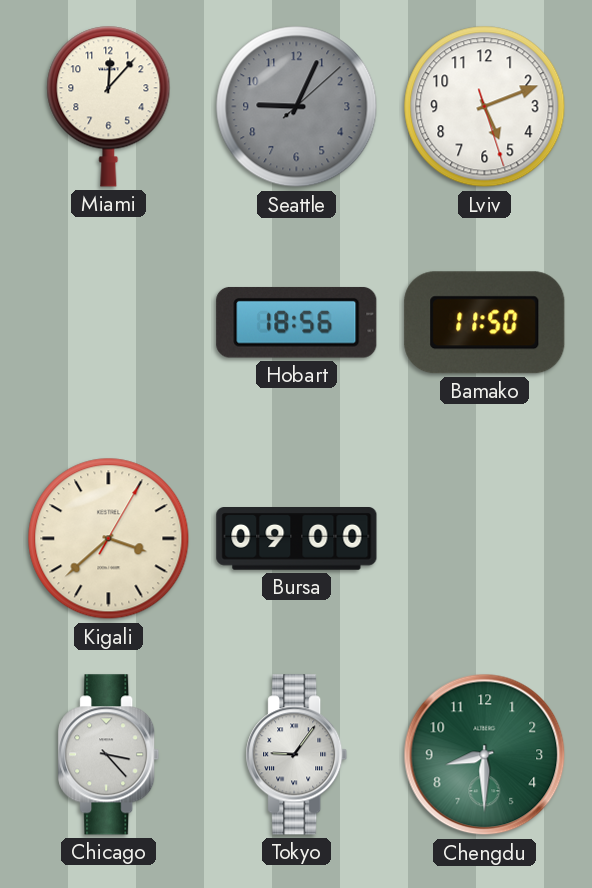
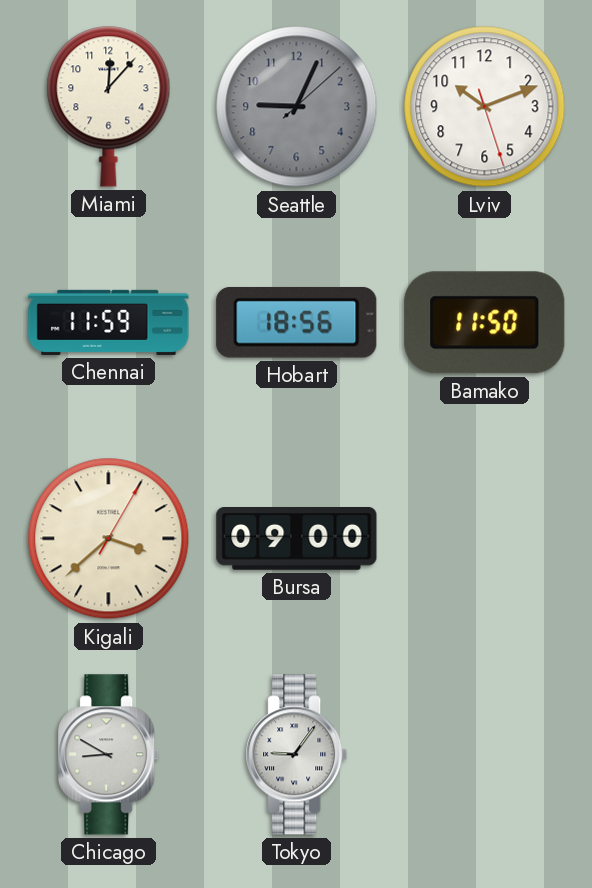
Lviv: 5:11 -> 10:11
Chennai: none -> 11:59
Chicago: 3:23 -> 8:50
Chengdu: 8:30 -> none
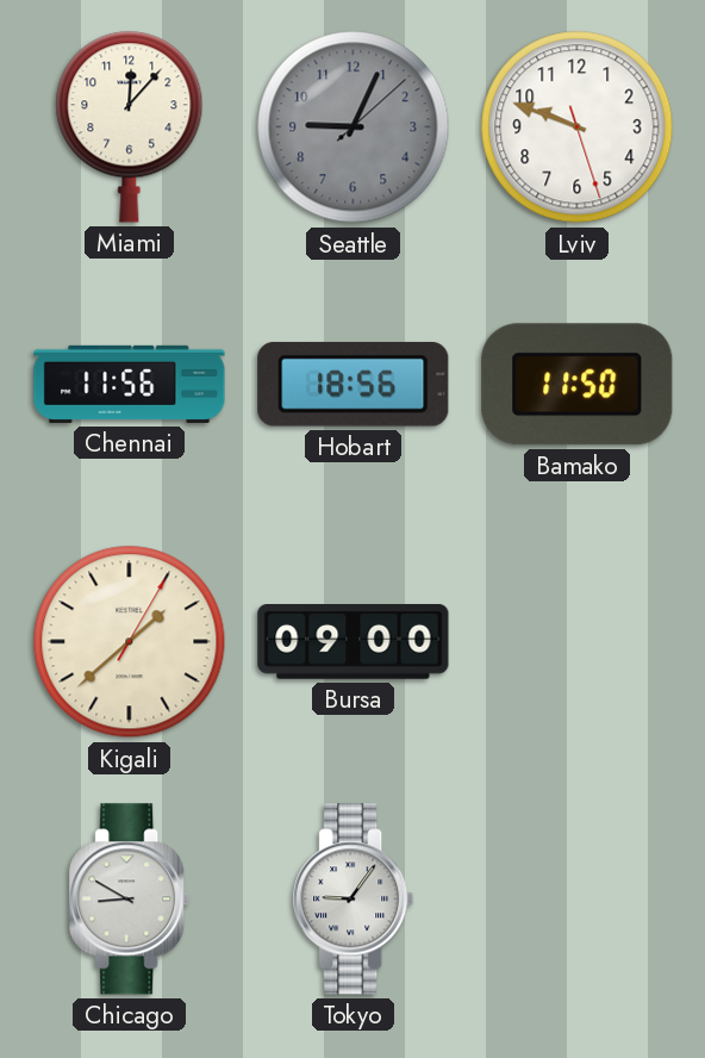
Lviv: 10:11 -> 9:48
Chennai: 11:59 -> 11:56
Kigali: 3:38 -> 1:38
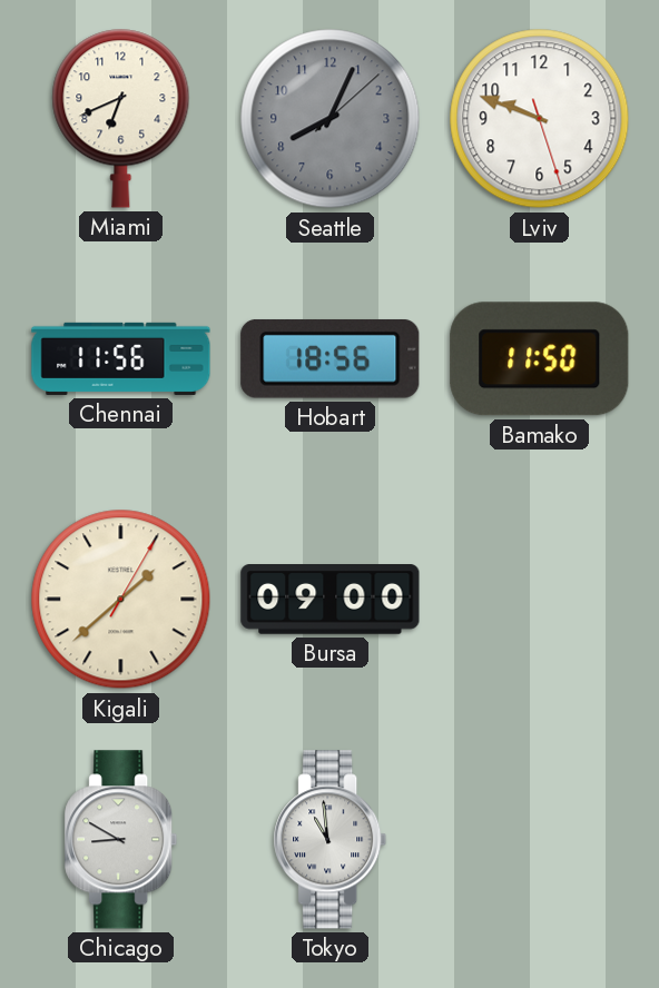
Miami: 12:07 -> 6:41
Seattle: 9:04 -> 8:04
Tokyo: 9:06 -> 10:59
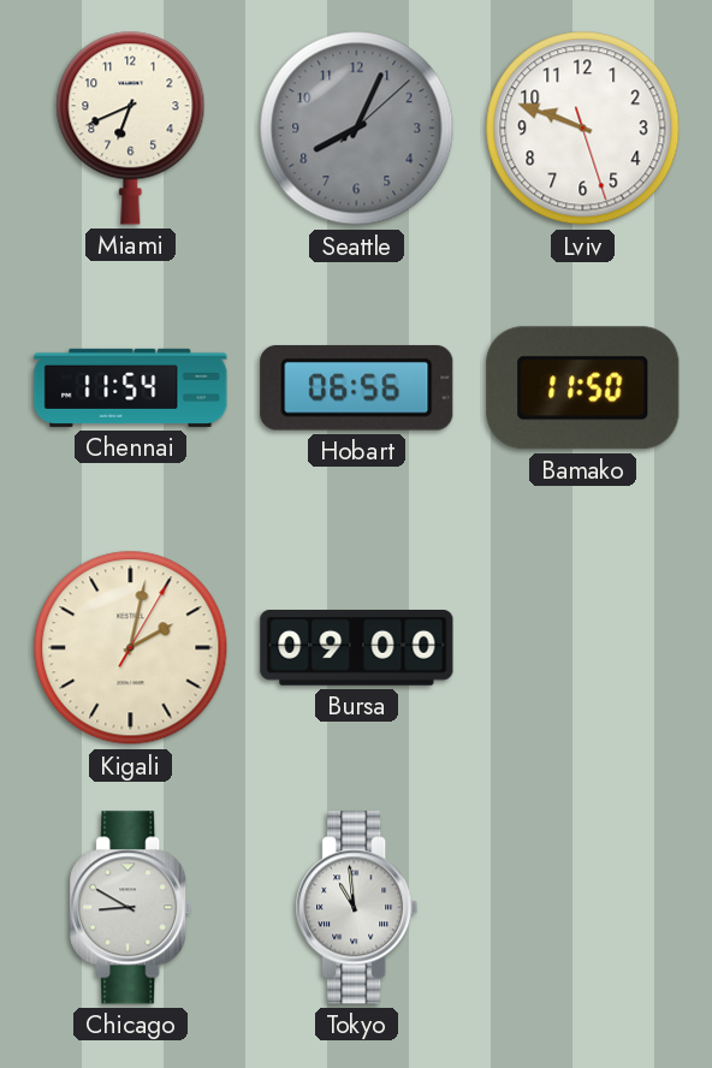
Chennai: 11:56 -> 11:54
Hobart: 18:56 -> 06:56
Kigali: 1:38 -> 2:02
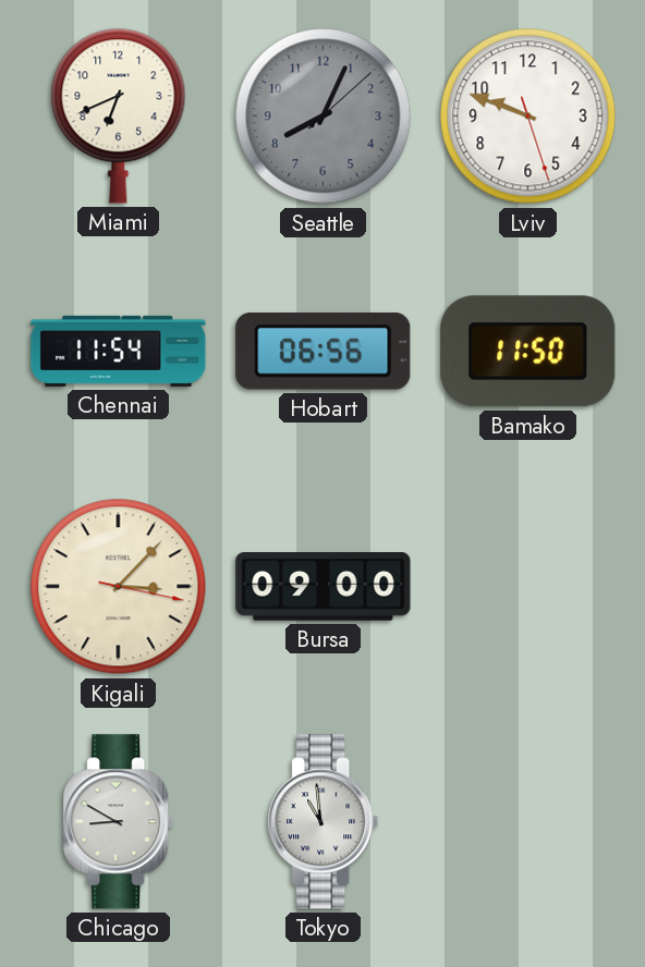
Kigali: 2:02 -> 3:07
